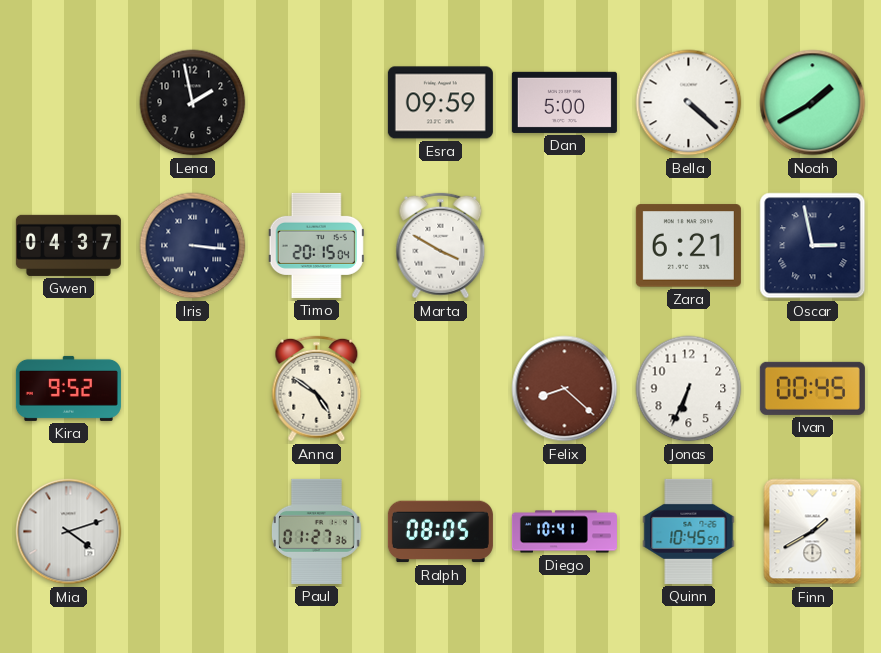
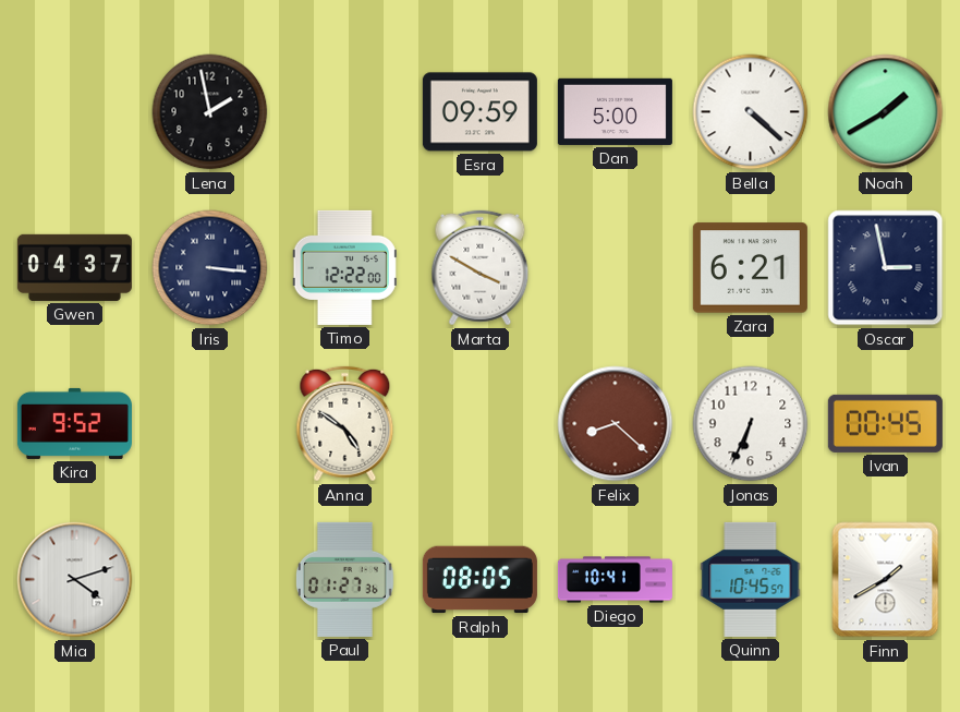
Timo: 20:15 -> 12:22
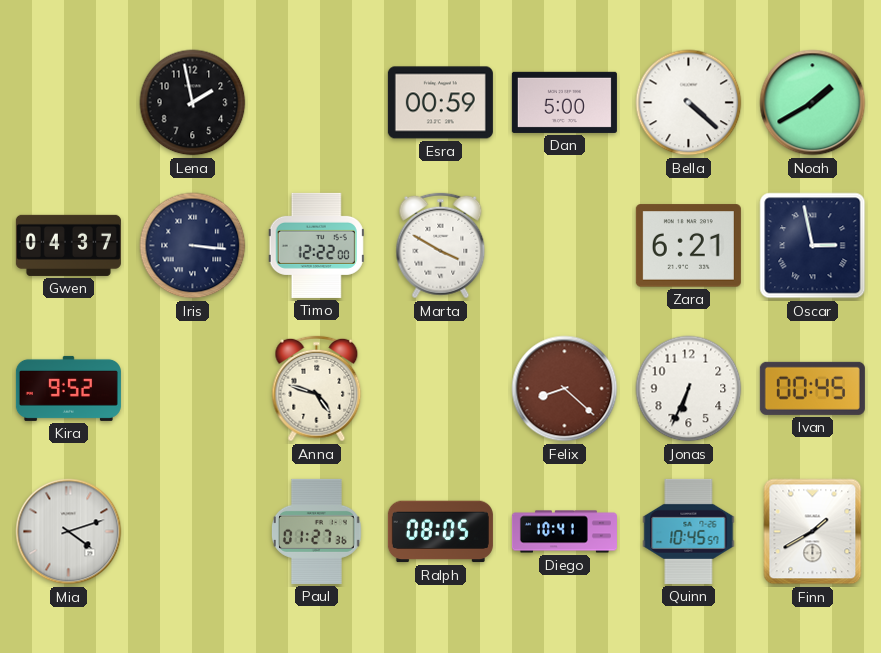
Esra: 09:59 -> 00:59
Anna: 4:51 -> 4:48
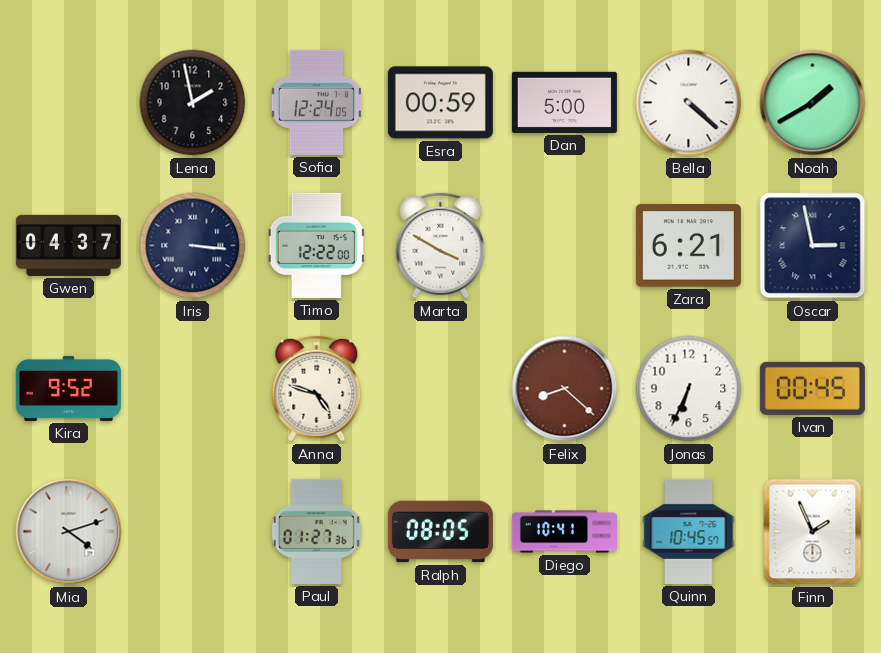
Sofia: none -> 12:24
Finn: 1:40 -> 1:56
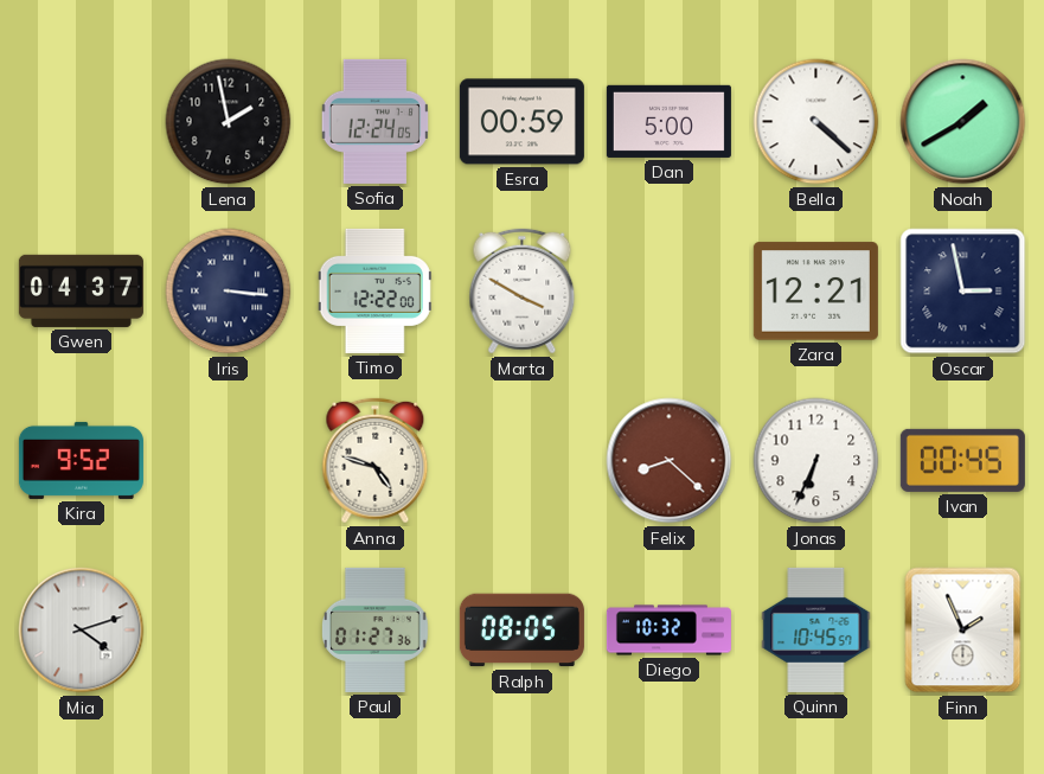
Zara: 6:21 -> 12:21
Diego: 10:41 -> 10:32
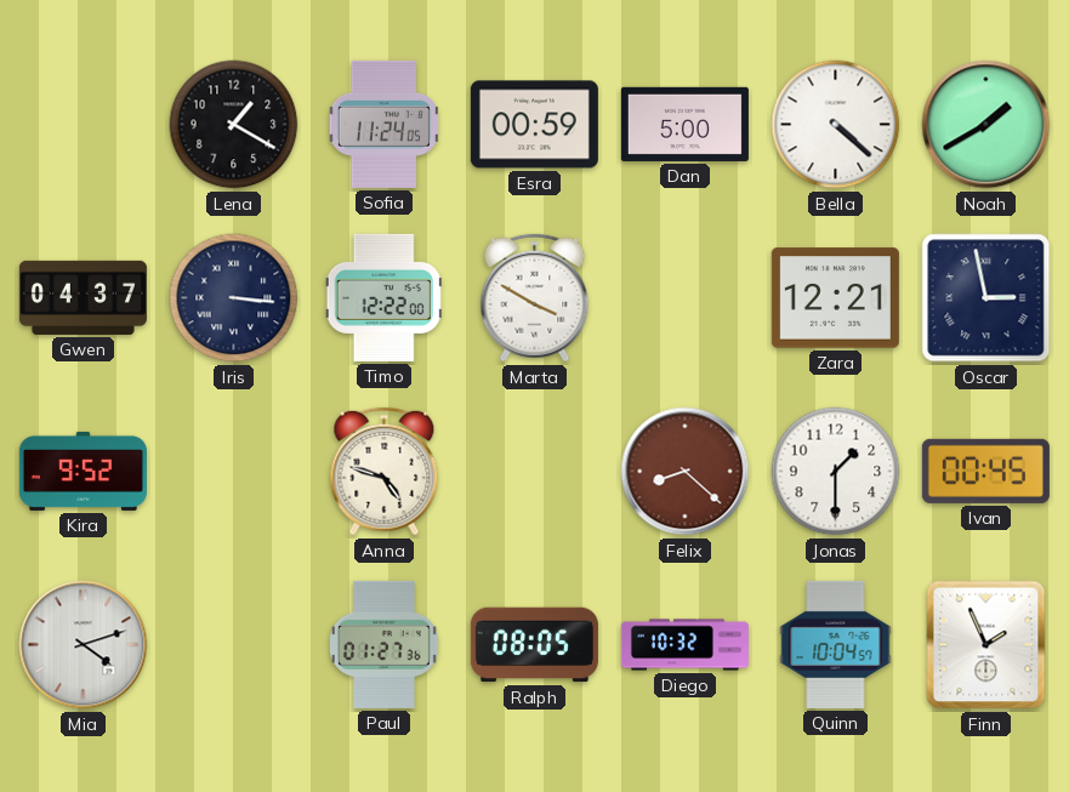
Lena: 1:58 -> 1:20
Sofia: 12:24 -> 11:24
Jonas: 6:34 -> 1:30
Quinn: 10:45 -> 10:04
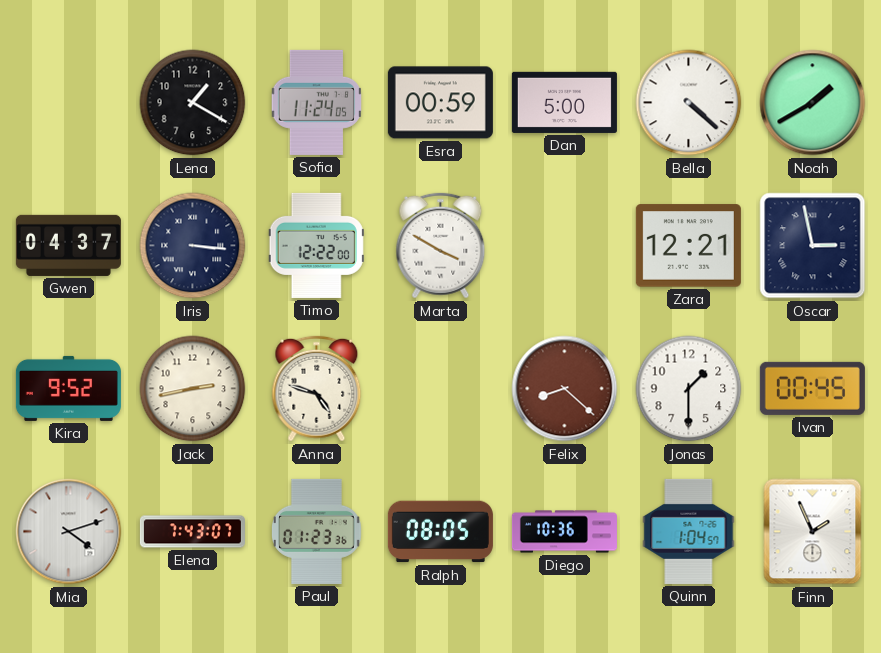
Jack: none -> 2:43
Elena: none -> 7:43
Paul: 01:27 -> 01:23
Diego: 10:32 -> 10:36
Quinn: 10:04 -> 1:04
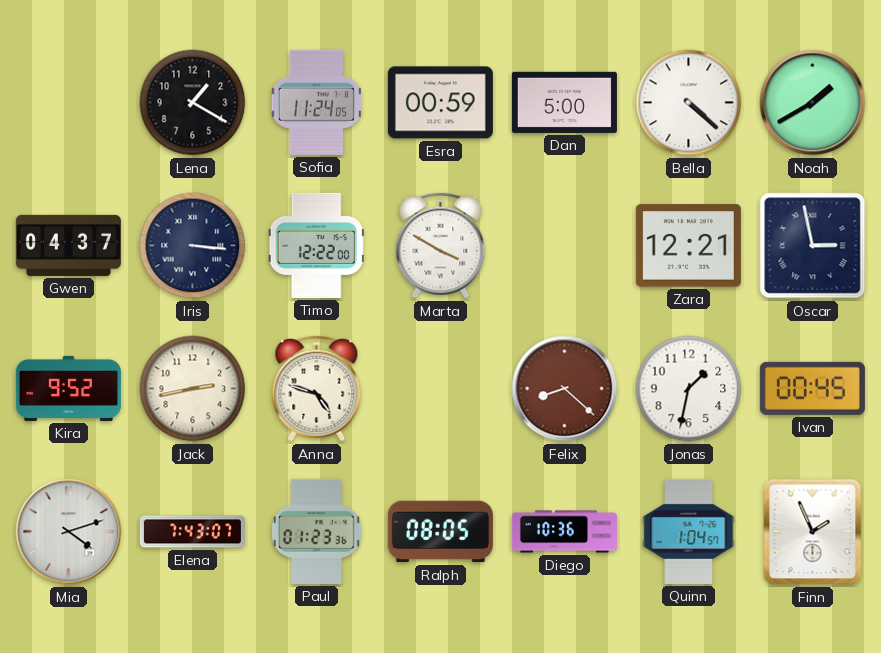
Jonas: 1:30 -> 1:32
